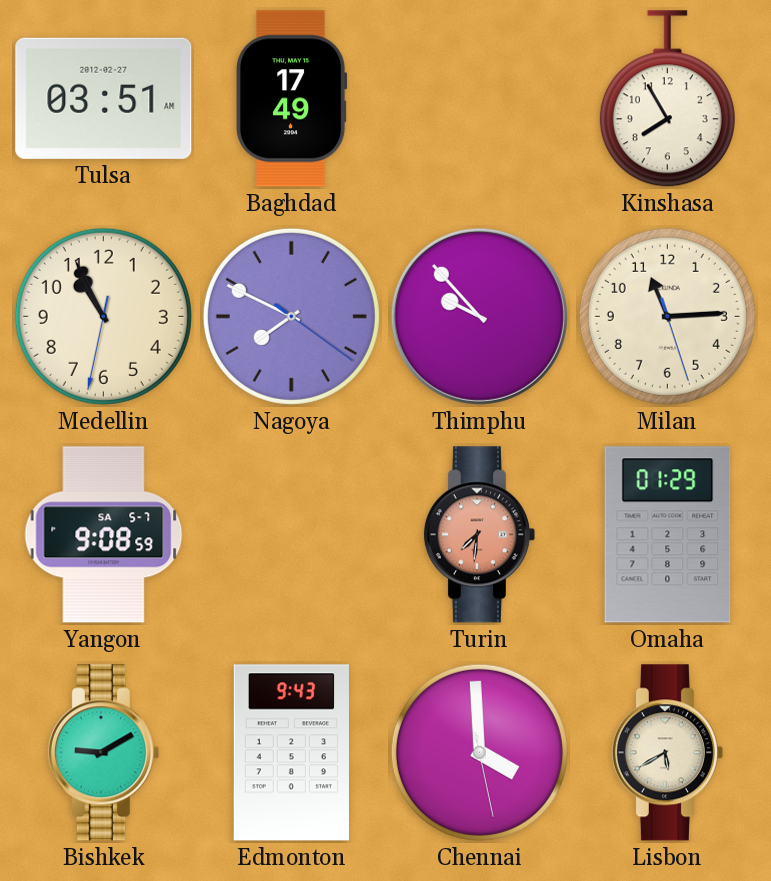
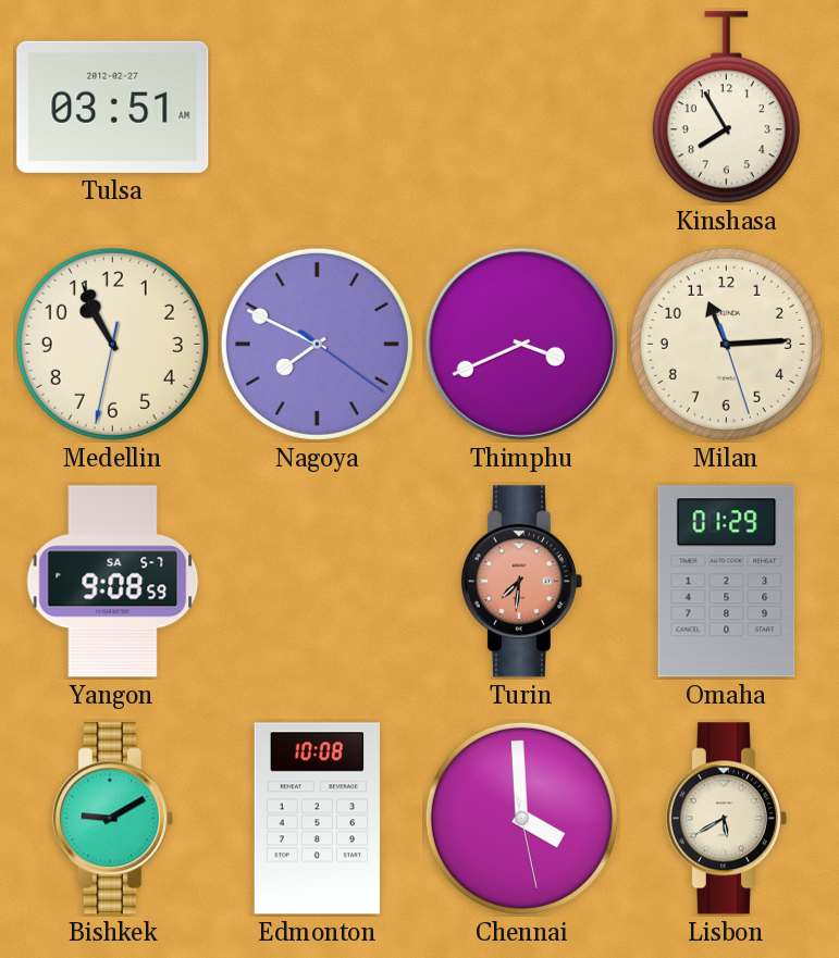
Baghdad: 17:49 -> none
Thimphu: 9:53 -> 3:41
Edmonton: 9:43 -> 10:08
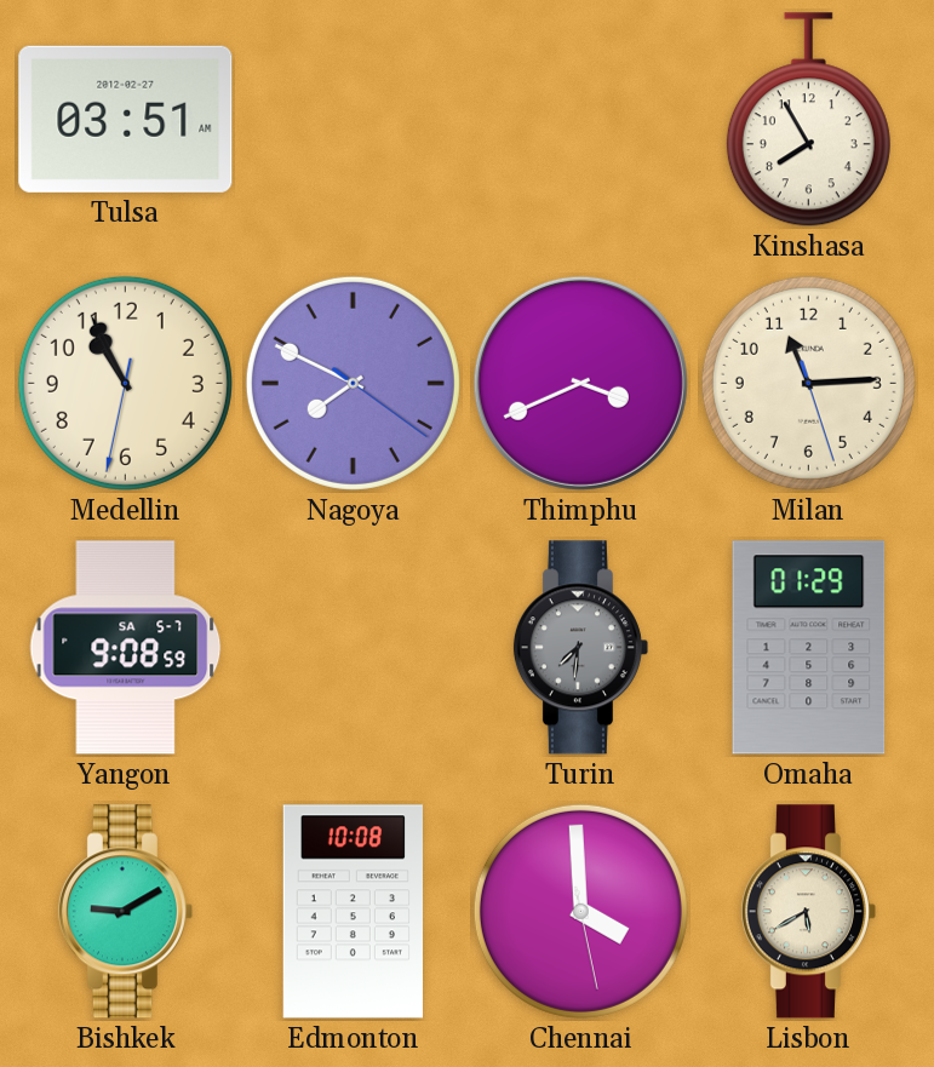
Turin dial: salmon -> grey
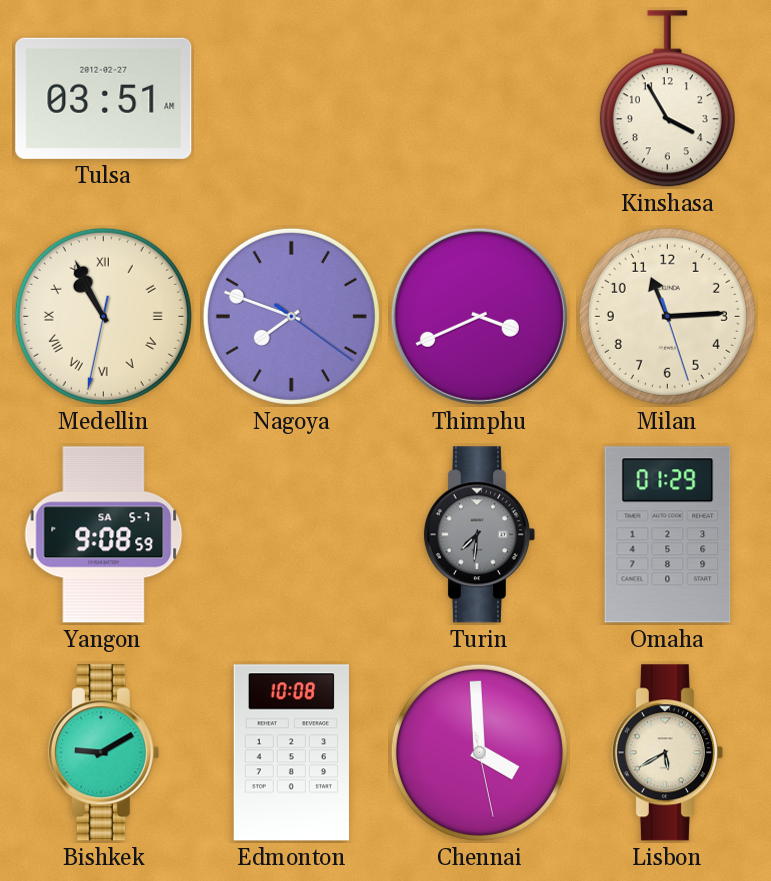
Kinshasa: 7:55 -> 3:55
Medellin numerals: Arabic -> Roman
Nagoya: 7:49 -> 7:48
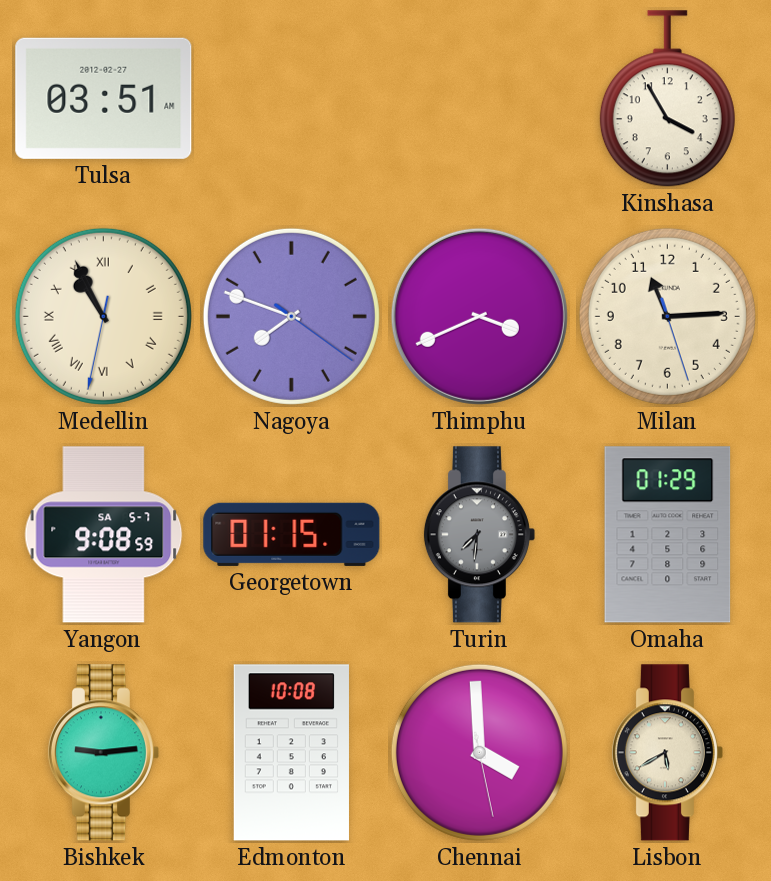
Georgetown: none -> 01:15
Bishkek: 9:10 -> 9:14
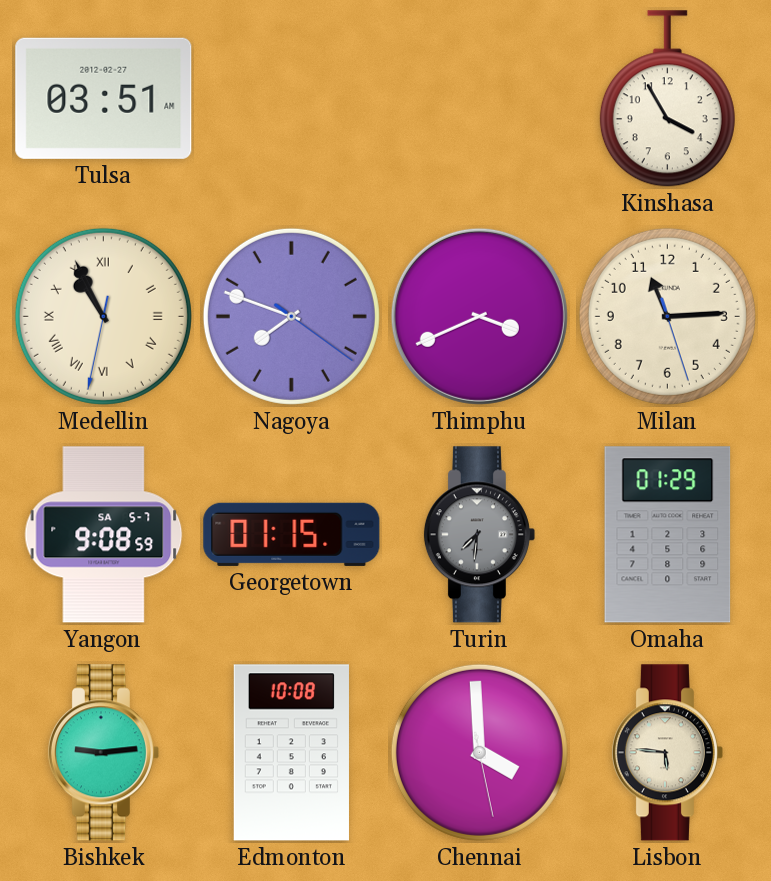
Lisbon: 5:40 -> 5:46
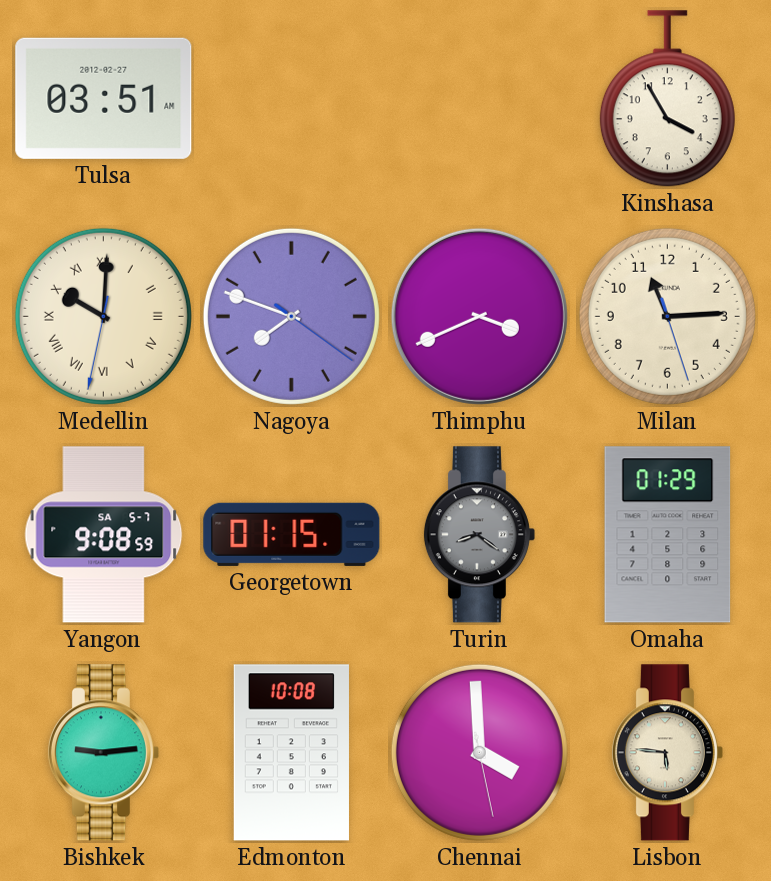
Medellin: 10:55 -> 10:00
Turin: 7:31 -> 8:21
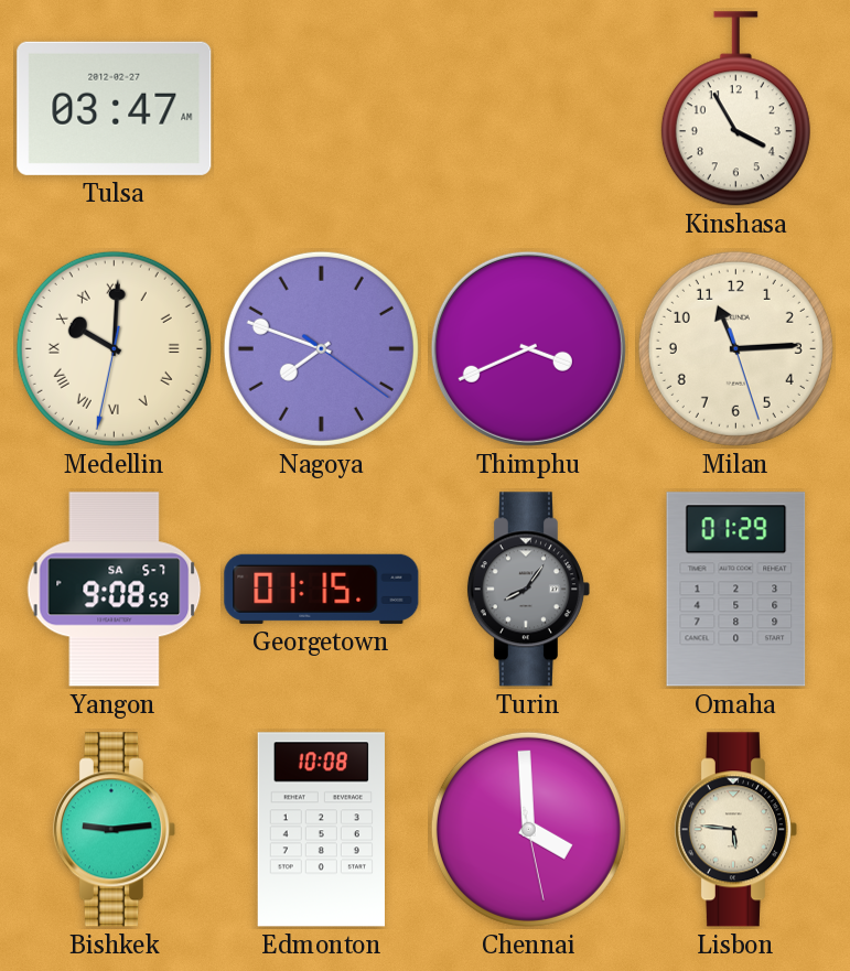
Tulsa: 03:51 -> 03:47
Turin: 8:21 -> 8:06
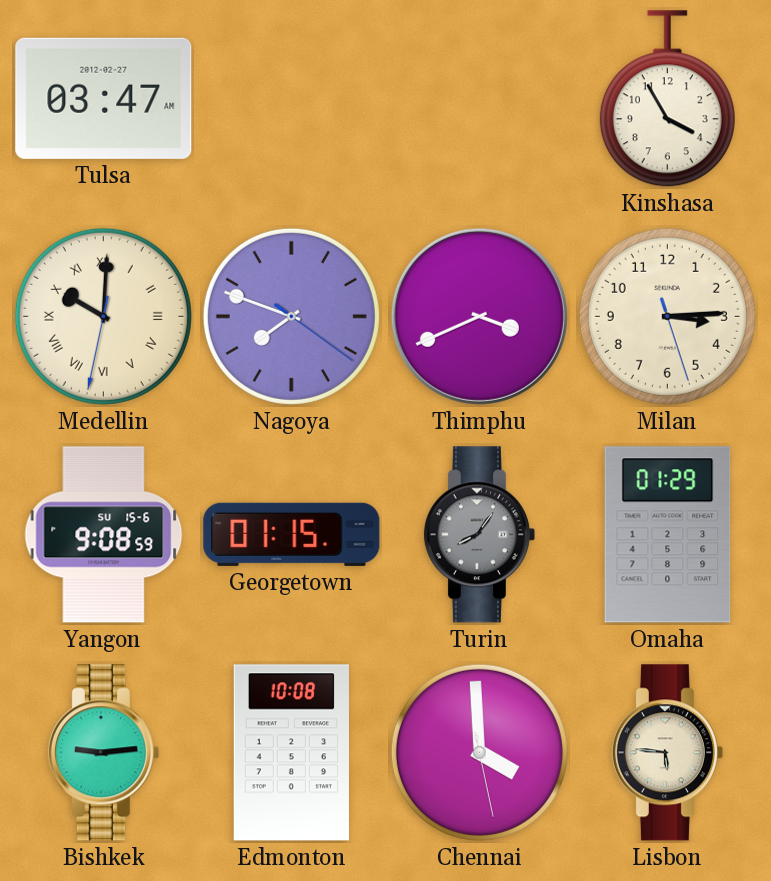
Milan: 11:14 -> 3:14
Yangon date: SA 5-7 -> SU 15-6
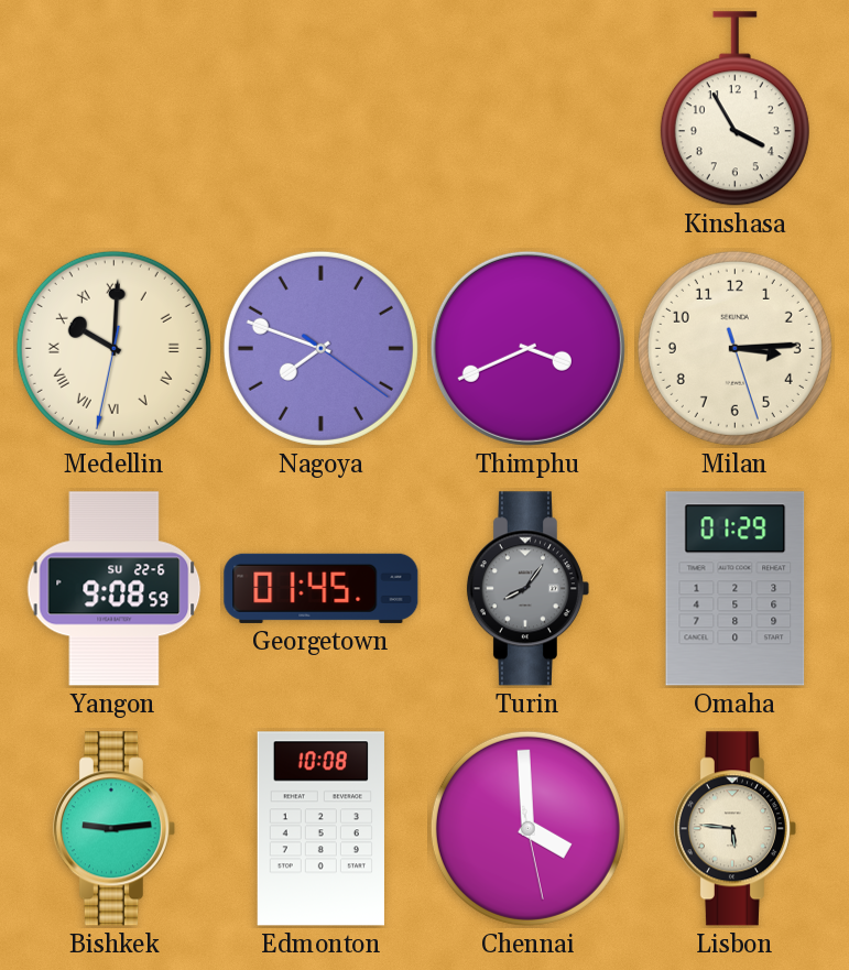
Tulsa: 03:47 -> none
Yangon date: SU 15-6 -> SU 22-6
Georgetown: 01:15 -> 01:45
